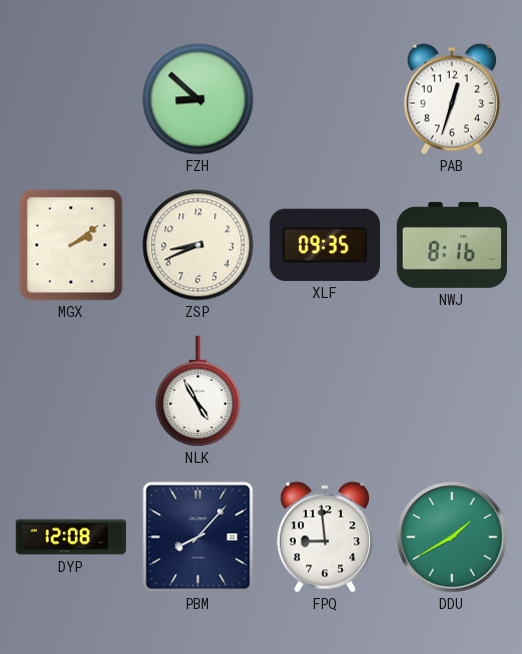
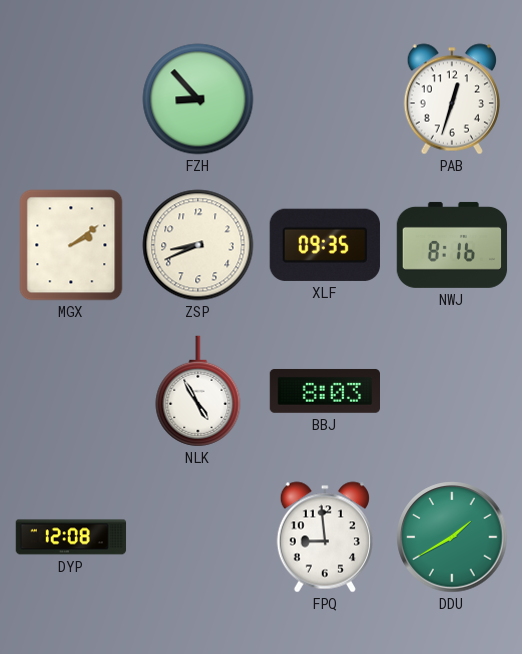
FZH: 8:52 -> 8:53
BBJ: none -> 8:03
PBM: 8:07 -> none
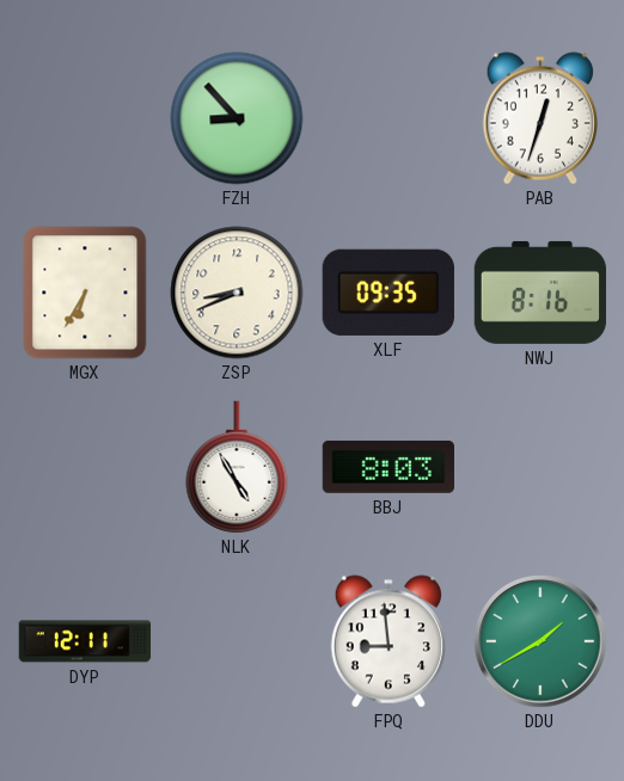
MGX: 2:09 -> 6:35
DYP: 12:08 -> 12:11
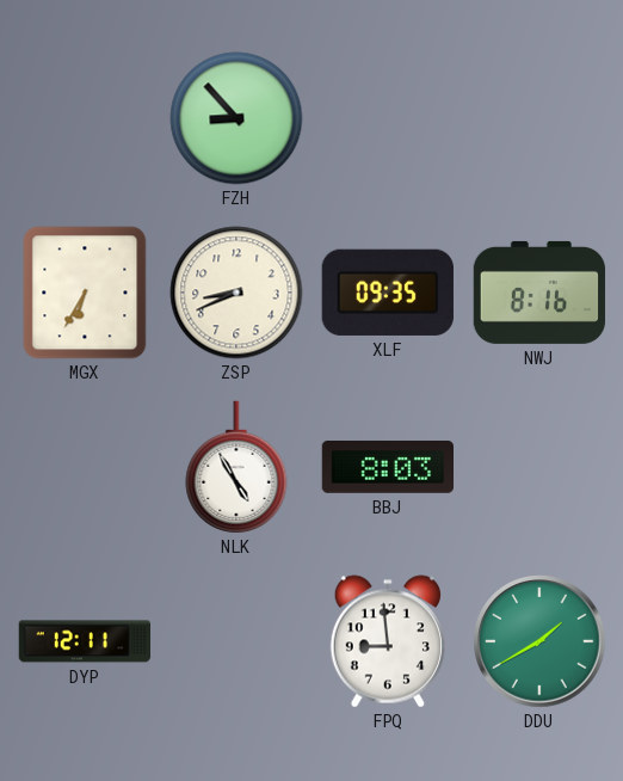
PAB: 12:33 -> none
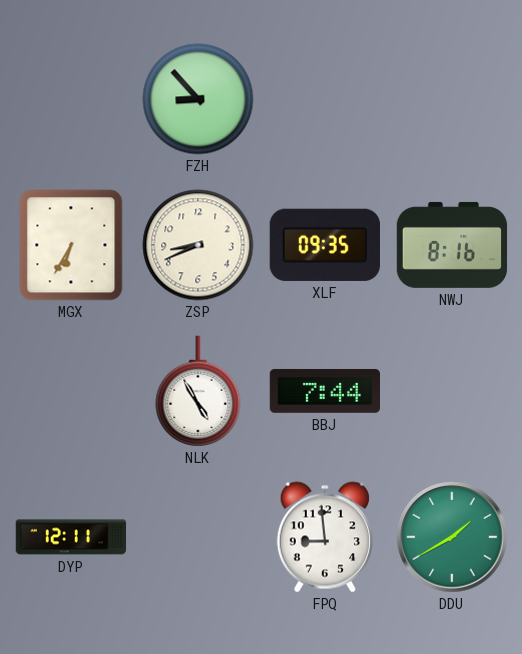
BBJ: 8:03 -> 7:44
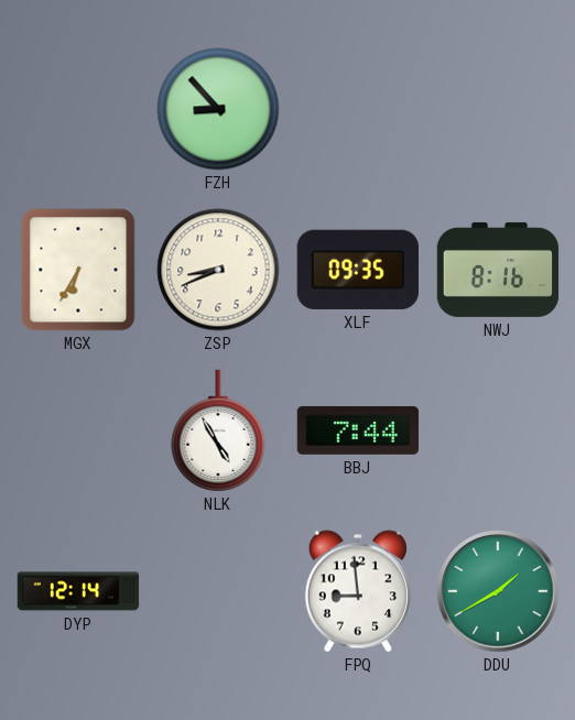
DYP: 12:11 -> 12:14
